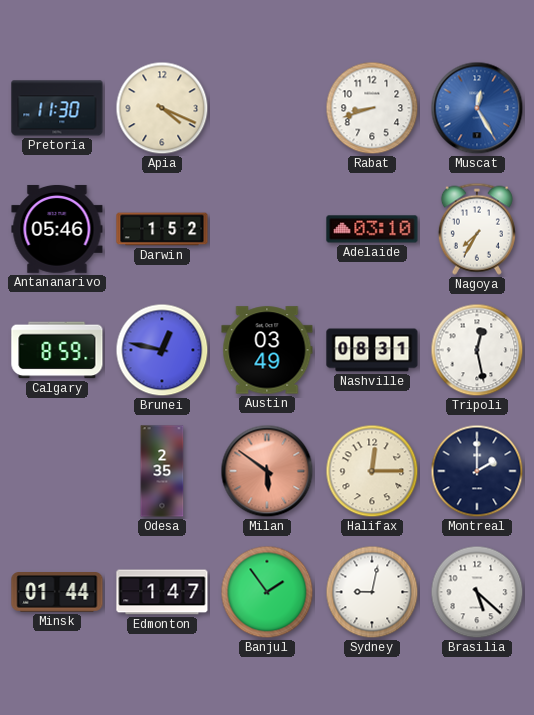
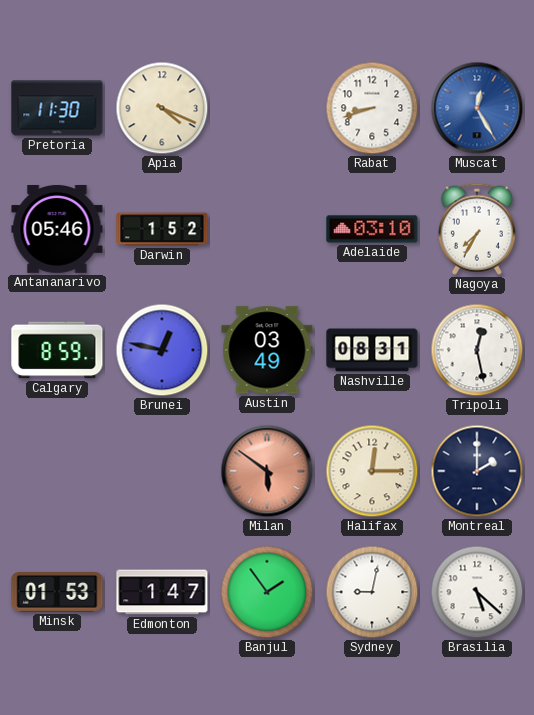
Odesa: 2:35 -> none
Minsk: 01:44 -> 01:53
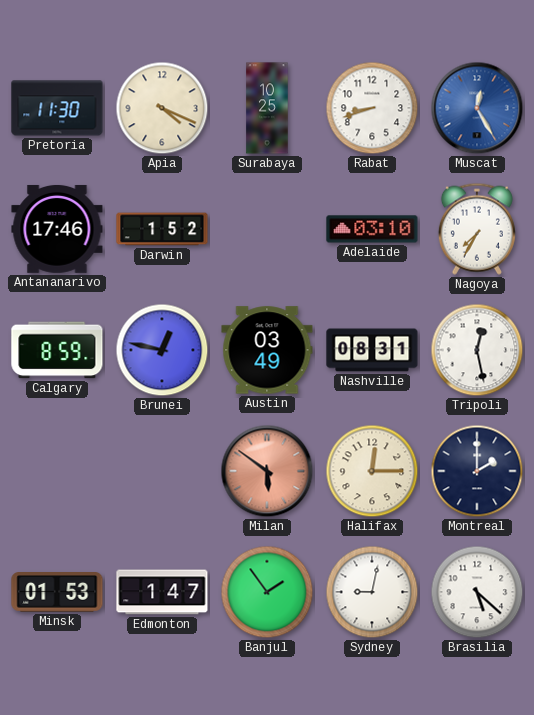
Surabaya: none -> 10:25
Antananarivo: 05:46 -> 17:46
